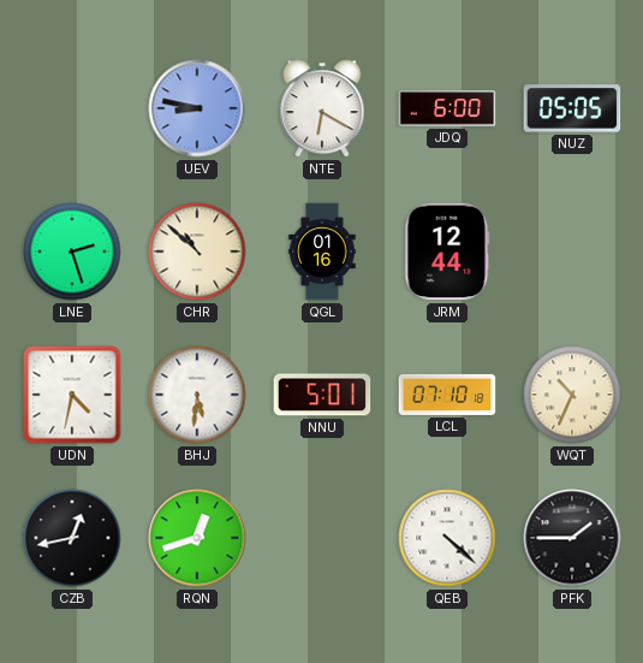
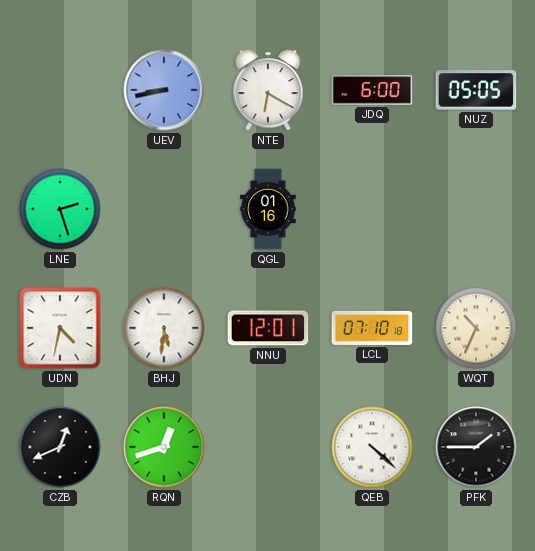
UEV: 8:47 -> 8:43
CHR: 10:52 -> none
JRM: 12:44 -> none
NNU: 5:01 -> 12:01
CZB: 12:43 -> 12:41
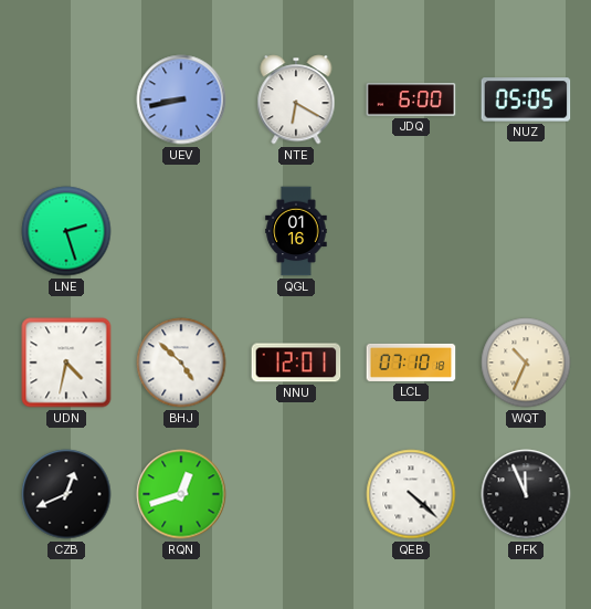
BHJ: 5:31 -> 4:52
PFK: 1:45 -> 11:56
